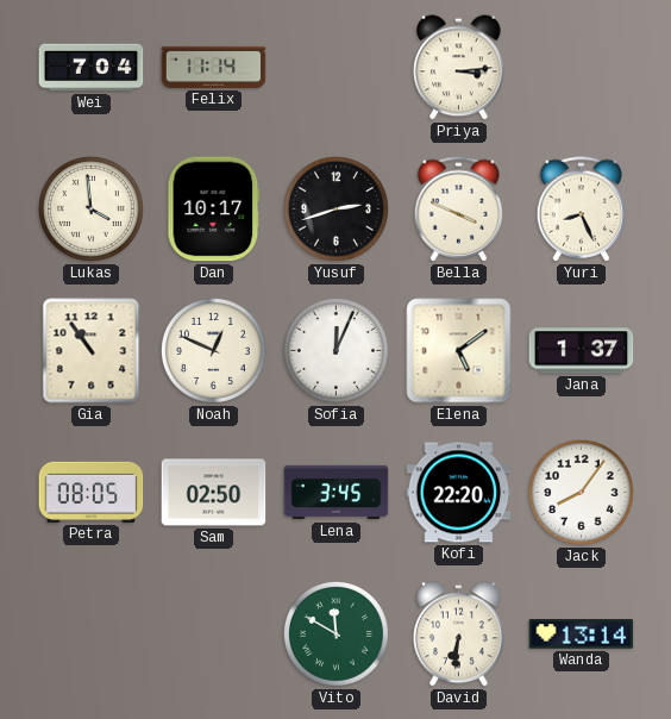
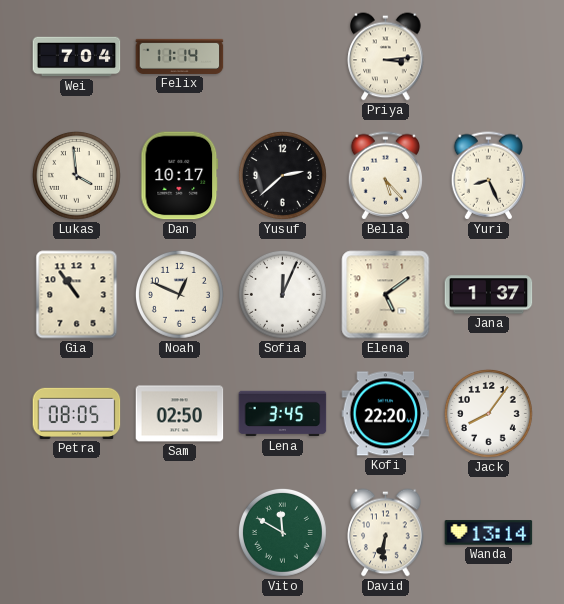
Yusuf: 2:42 -> 2:38
Bella: 3:49 -> 5:23
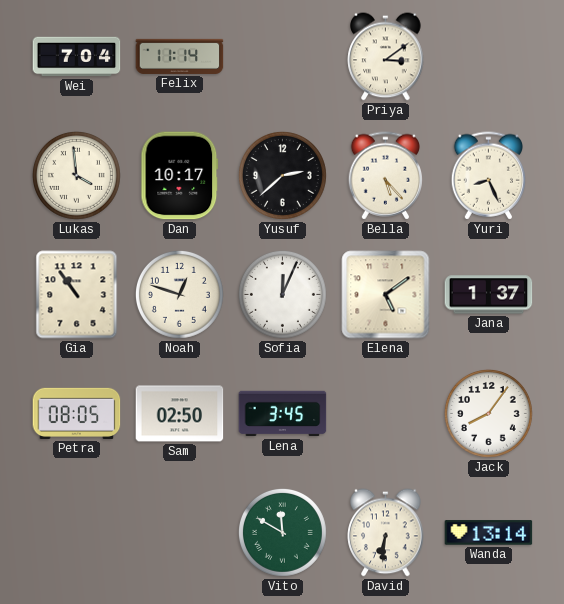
Priya: 3:14 -> 3:09
Noah: 12:49 -> 12:48
Kofi: 22:20 -> none
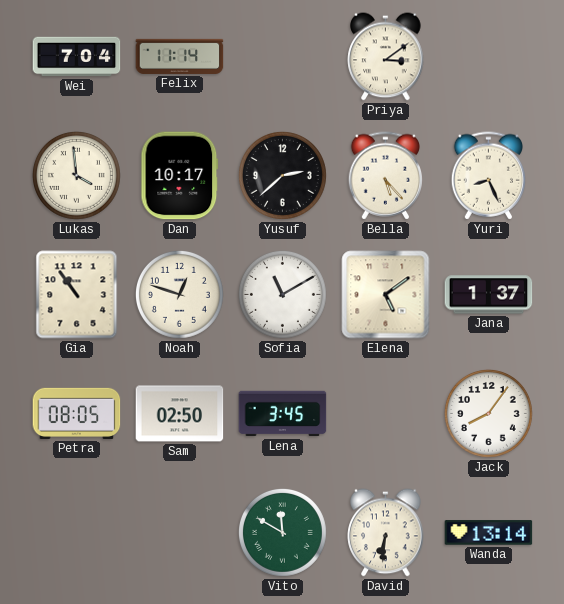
Sofia: 12:04 -> 11:10
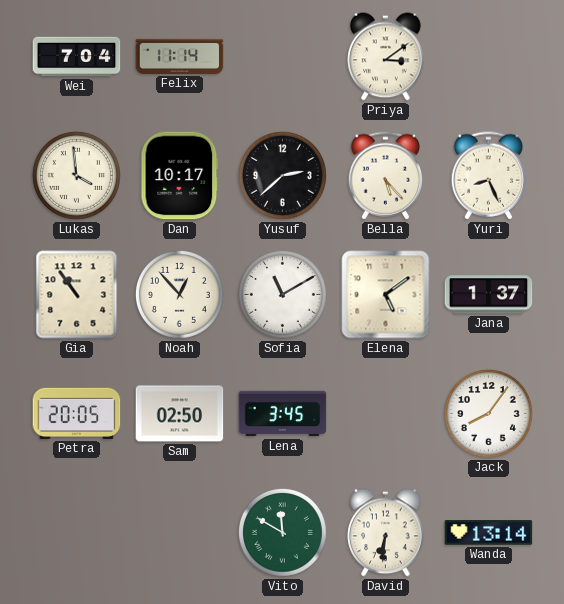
Noah: 12:48 -> 12:53
Petra: 08:05 -> 20:05
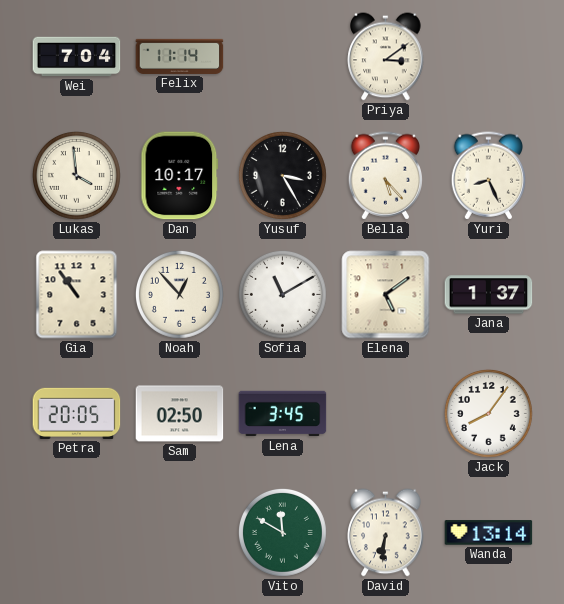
Yusuf: 2:38 -> 3:25
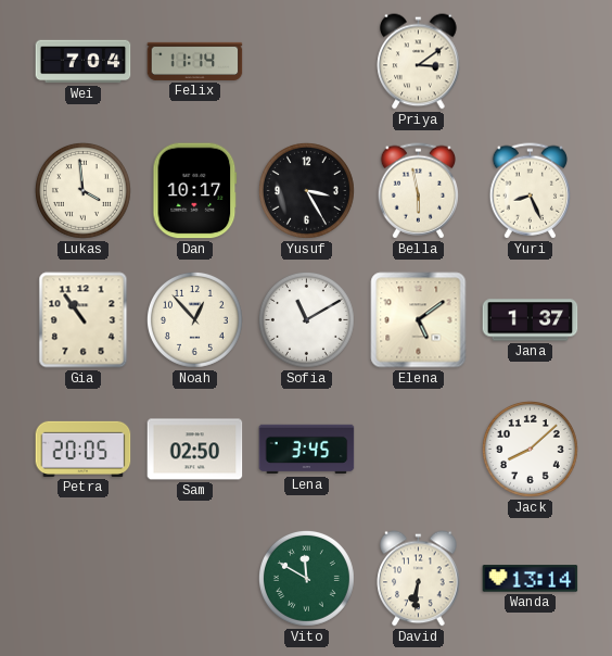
Bella: 5:23 -> 5:58
Jack: 8:06 -> 8:08
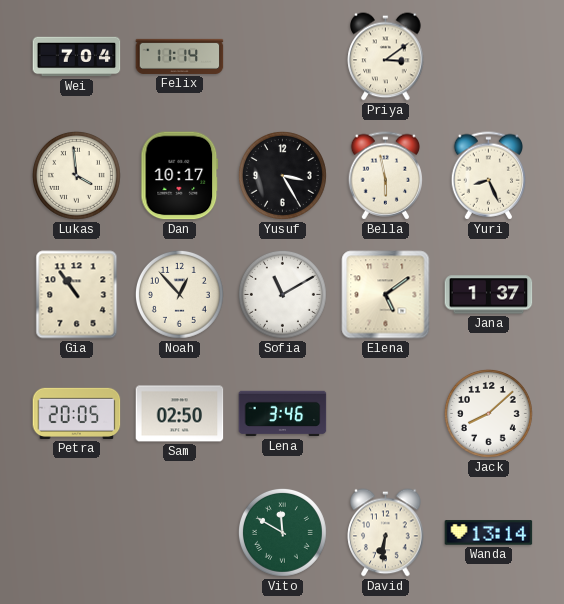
Lena: 3:45 -> 3:46
